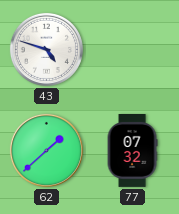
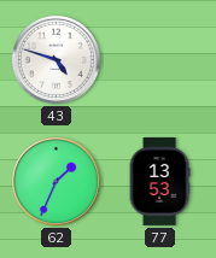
62: 1:38 -> 1:34
77: 07:32 -> 13:53
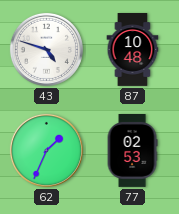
87: none -> 10:48
77: 13:53 -> 02:53
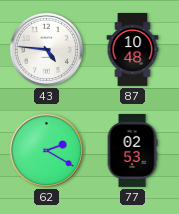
43: 4:48 -> 4:46
62: 1:34 -> 2:20
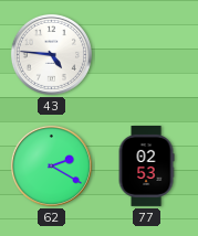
87: 10:48 -> none
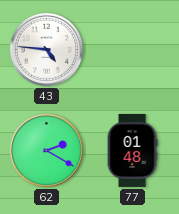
77: 02:53 -> 01:48
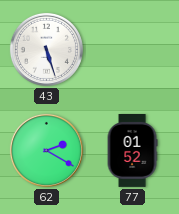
43: 4:46 -> 5:27
77: 01:48 -> 01:52
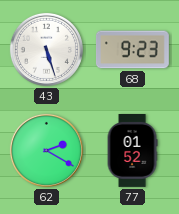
68: none -> 9:23
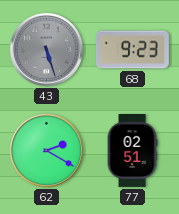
43 dial: white -> grey
77: 01:52 -> 02:51
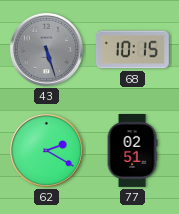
68: 9:23 -> 10:15
